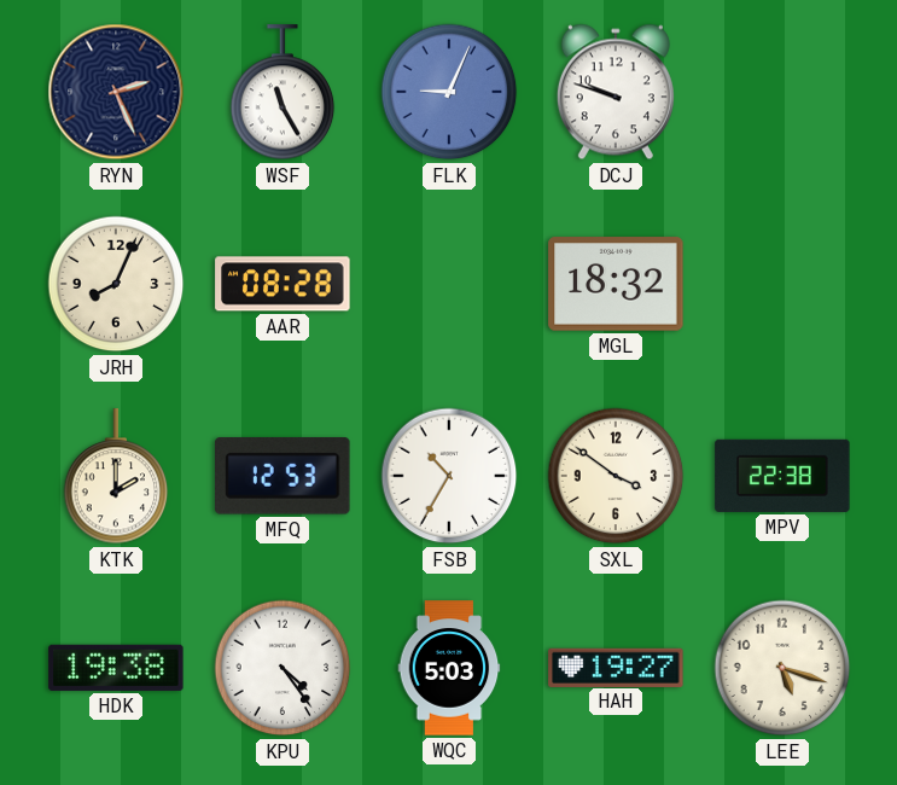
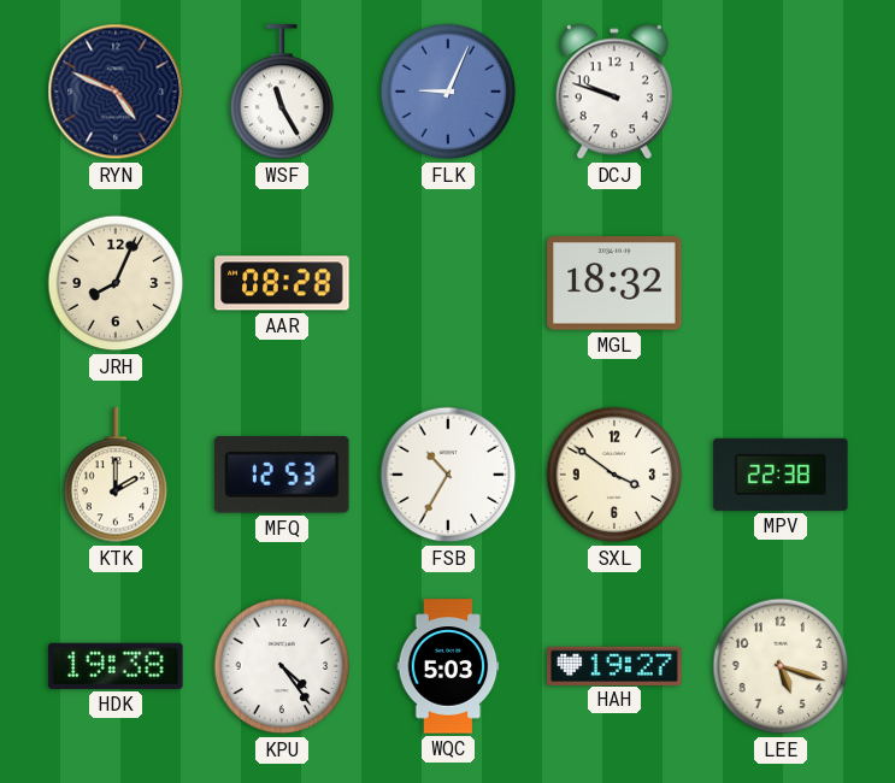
RYN: 2:26 -> 4:49
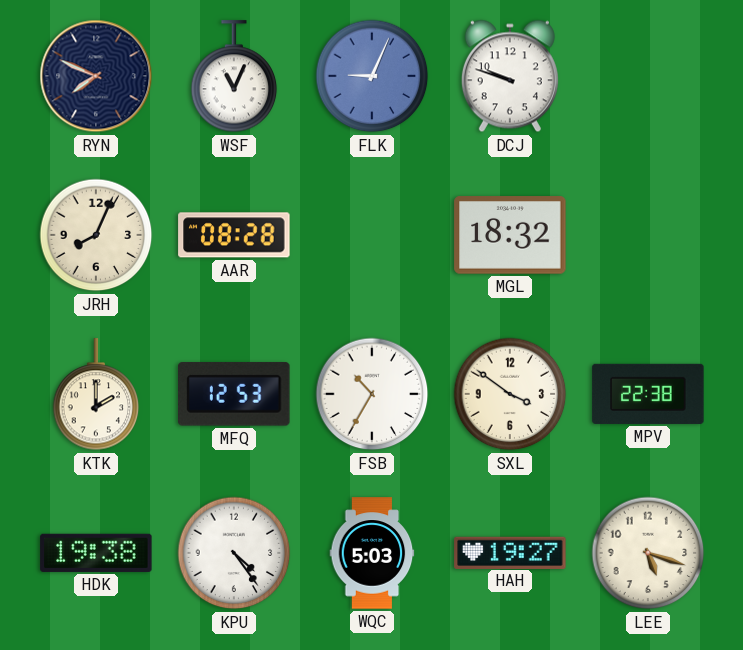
RYN: 4:49 -> 7:49
WSF: 11:25 -> 11:04
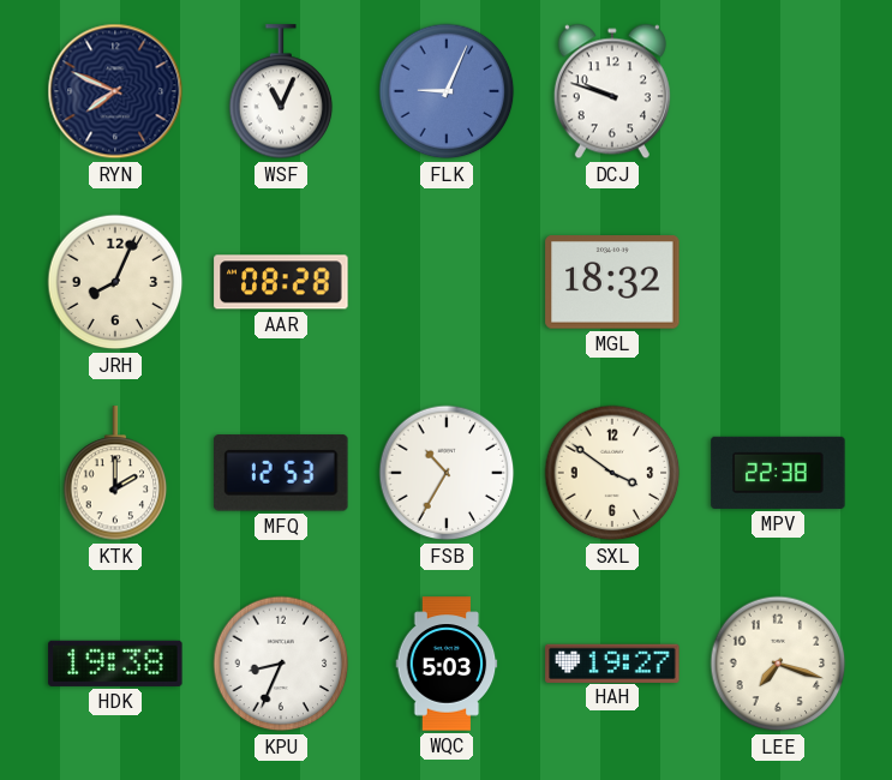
KPU: 4:24 -> 8:34
LEE: 5:18 -> 7:18
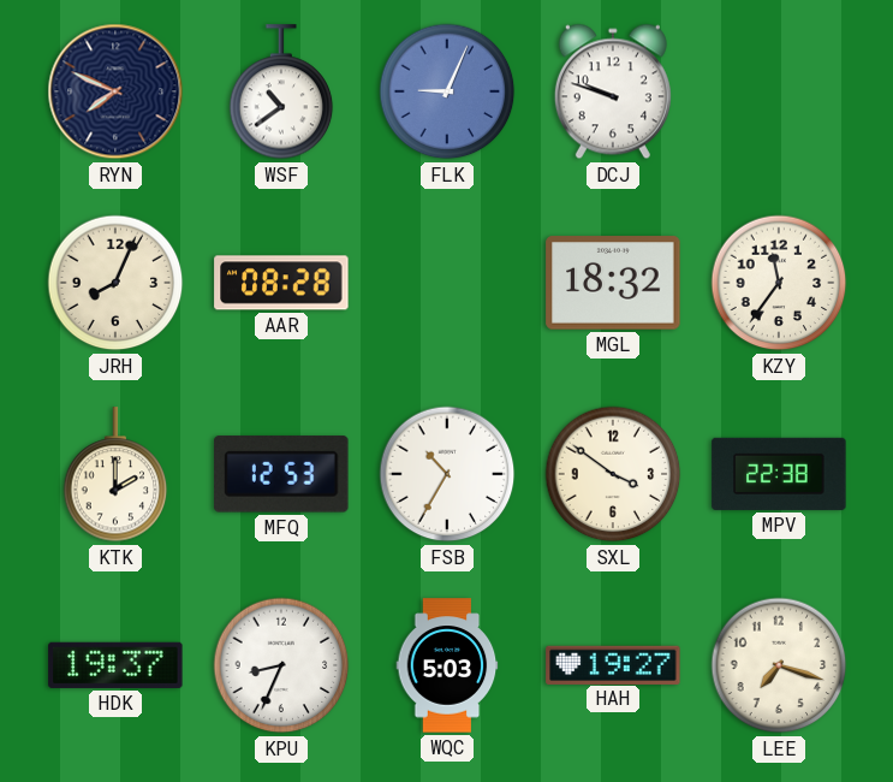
WSF: 11:04 -> 10:39
KZY: none -> 11:36
HDK: 19:38 -> 19:37
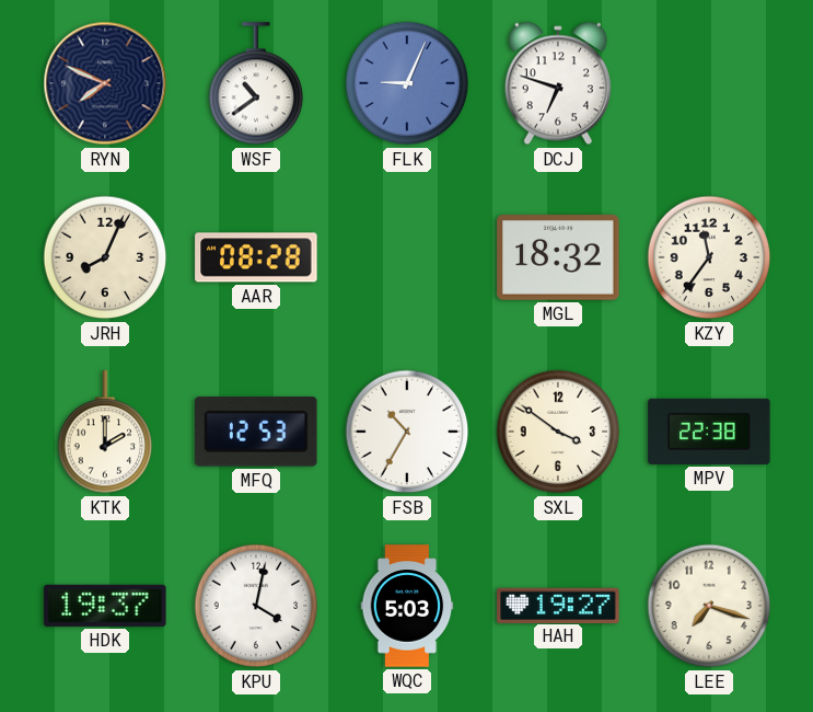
DCJ: 9:48 -> 6:48
KPU: 8:34 -> 4:02
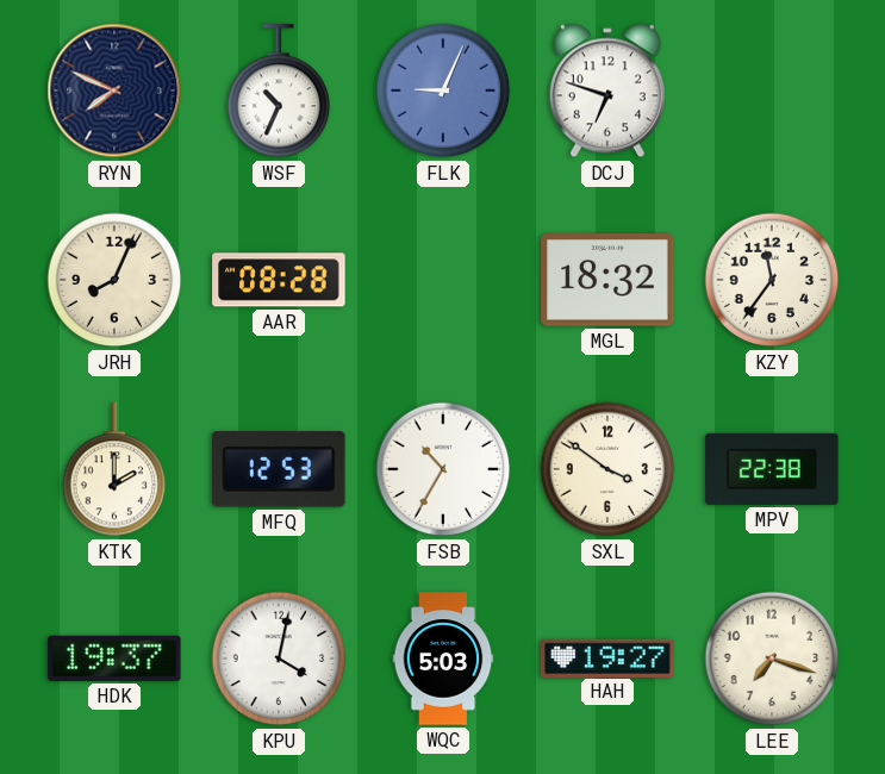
WSF: 10:39 -> 10:34
